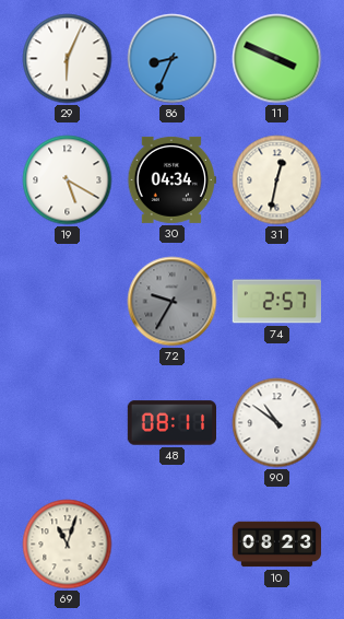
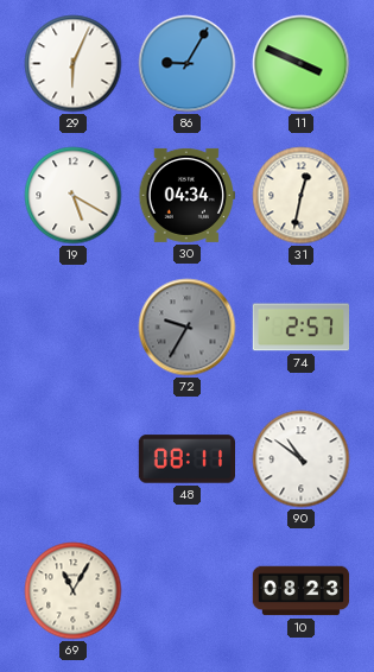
86: 8:34 -> 9:05
69: 11:03 -> 11:05
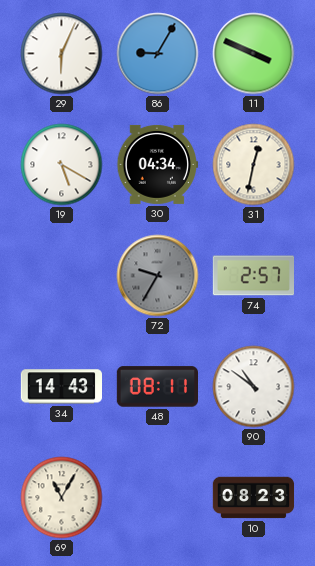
34: none -> 14:43
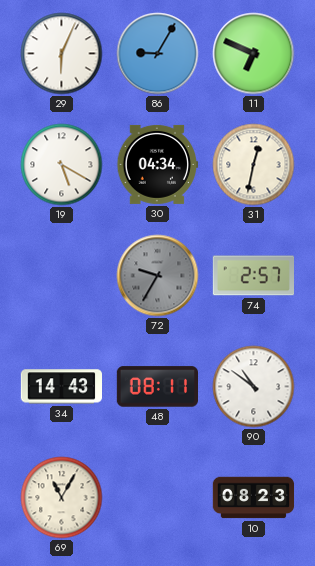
11: 3:49 -> 6:49
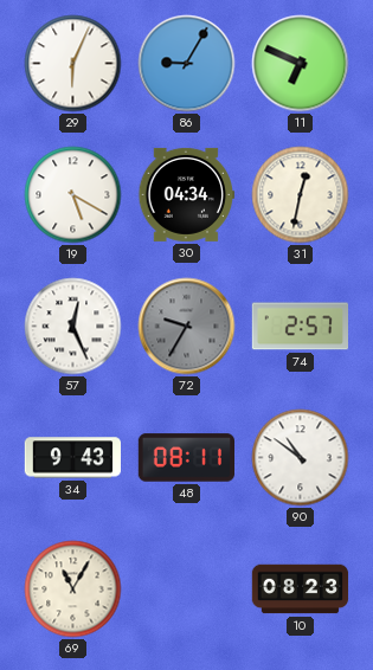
57: none -> 12:26
34: 14:43 -> 9:43
